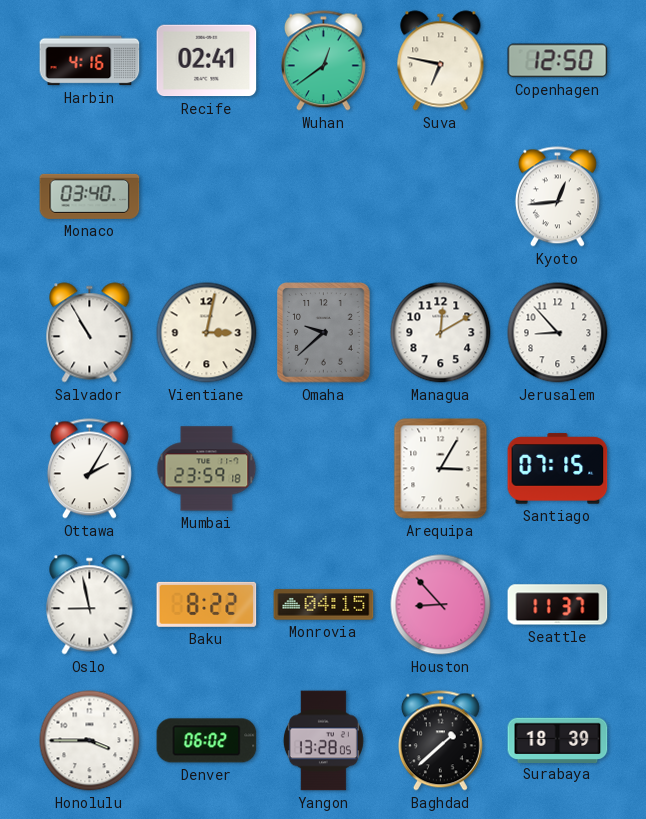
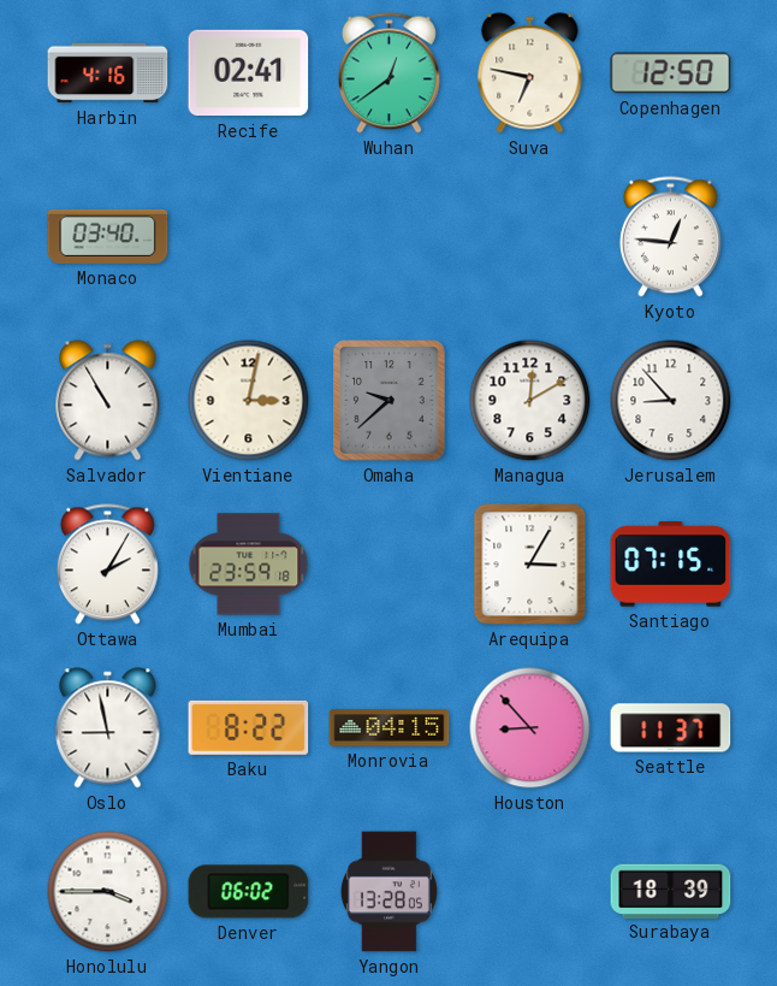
Kyoto: 12:44 -> 12:46
Baghdad: 1:38 -> none
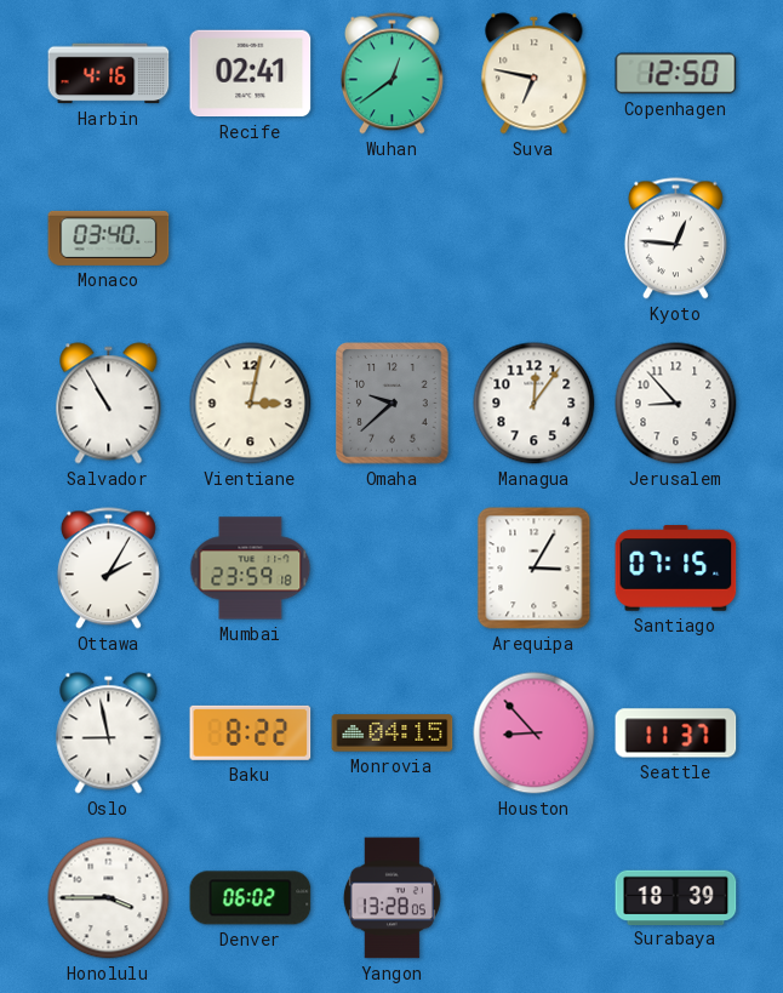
Managua: 12:10 -> 12:06
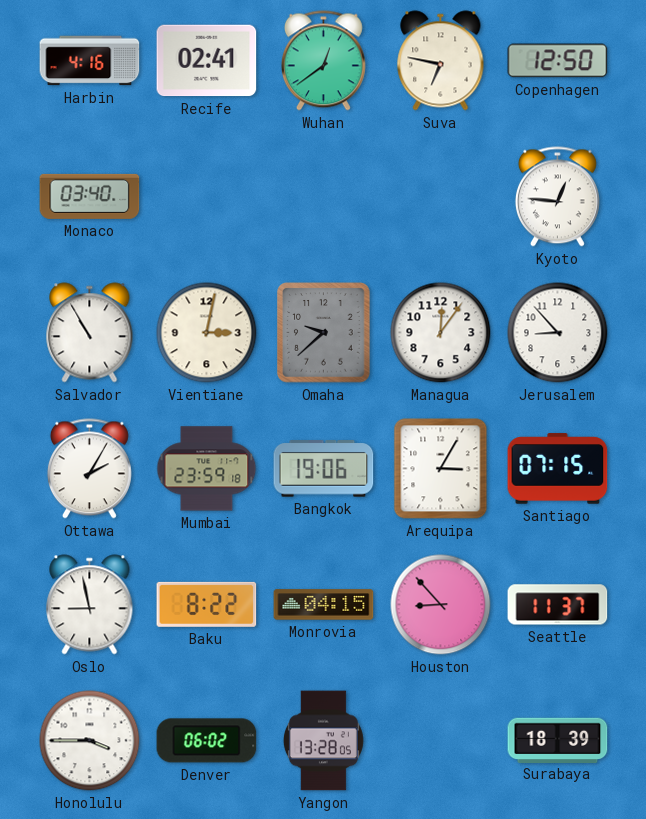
Bangkok: none -> 19:06
